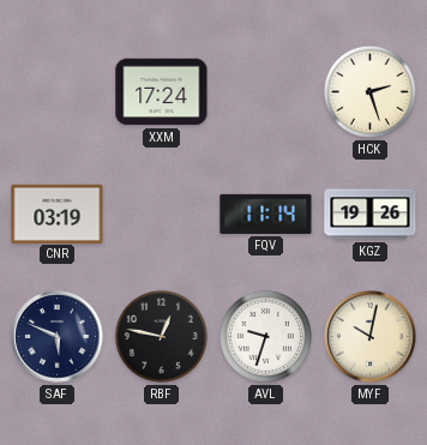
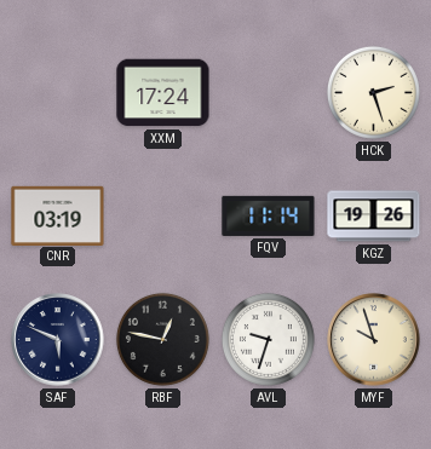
MYF: 10:02 -> 9:57
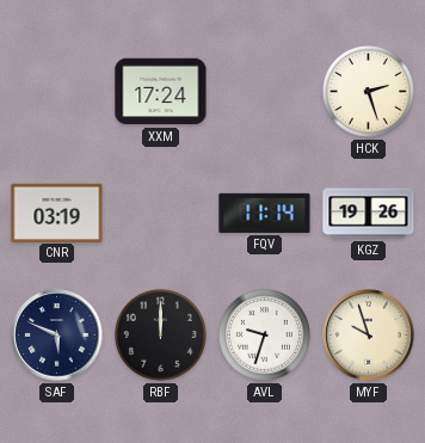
RBF: 12:47 -> 12:00
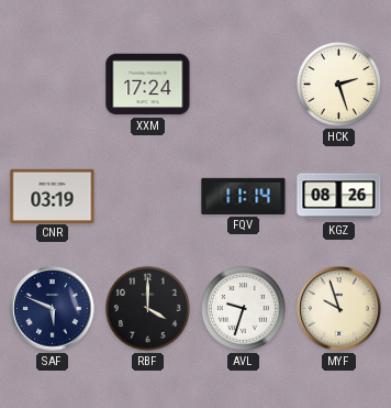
KGZ: 19:26 -> 08:26
RBF: 12:00 -> 4:00
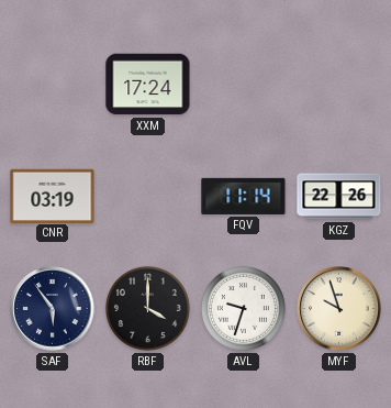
HCK: 2:27 -> none
KGZ: 08:26 -> 22:26
SAF: 5:49 -> 5:54
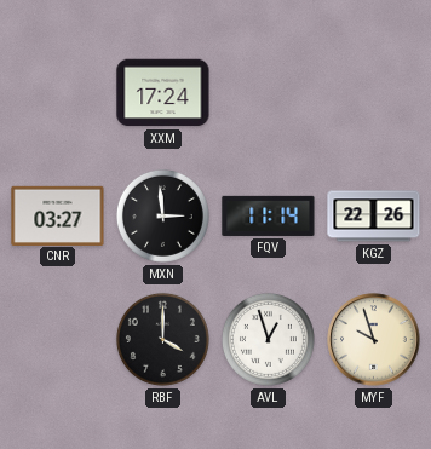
CNR: 03:19 -> 03:27
MXN: none -> 2:59
SAF: 5:54 -> none
AVL: 9:33 -> 12:57
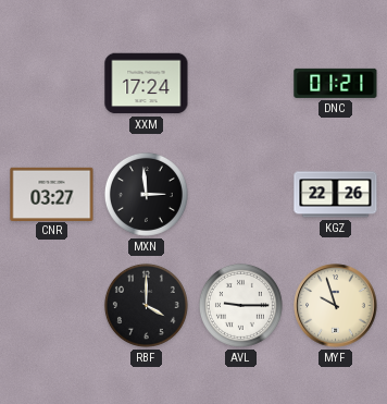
DNC: none -> 01:21
FQV: 11:14 -> none
AVL: 12:57 -> 9:15
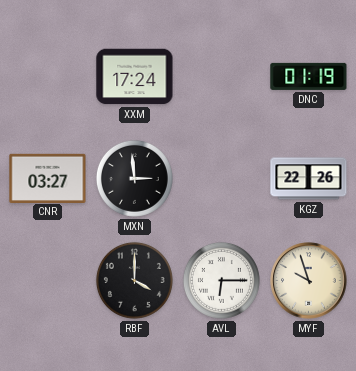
DNC: 01:21 -> 01:19
AVL: 9:15 -> 6:15
